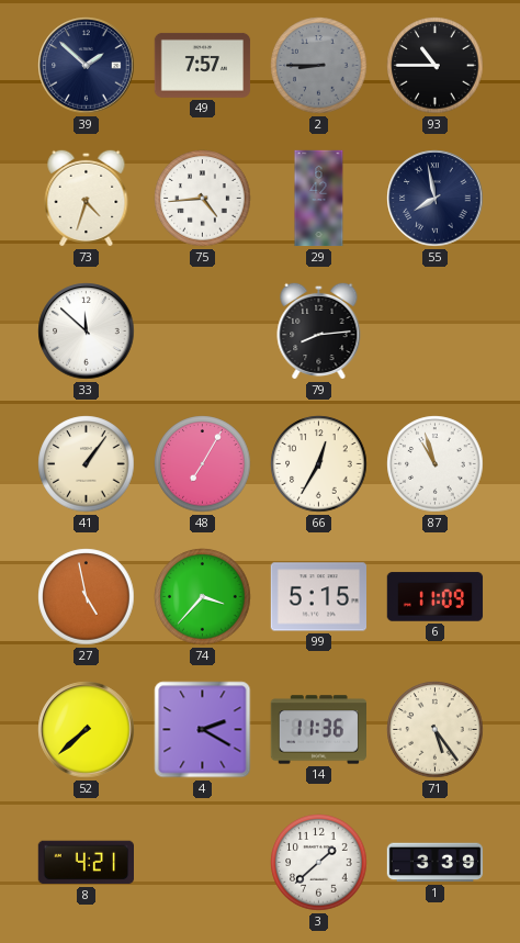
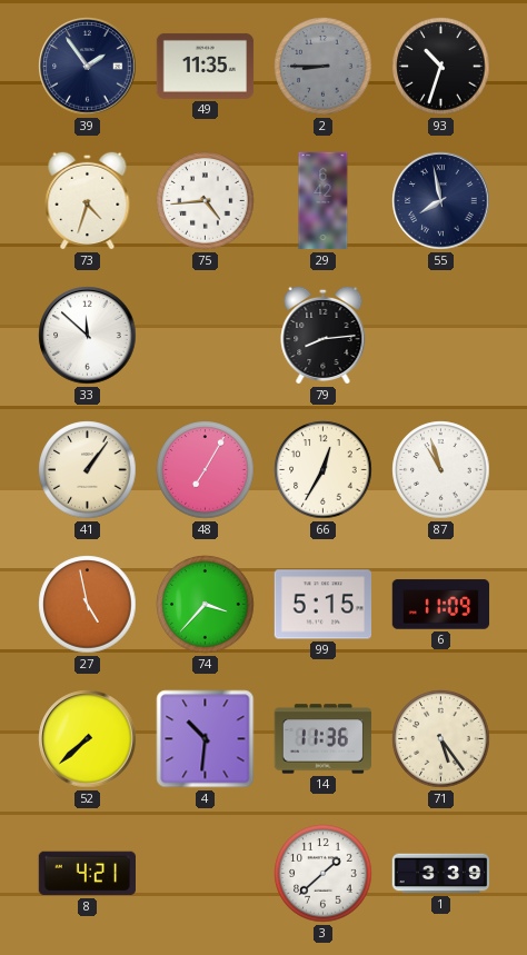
39: 1:52 -> 1:54
49: 7:57 -> 11:35
93: 10:45 -> 10:33
4: 2:20 -> 10:31
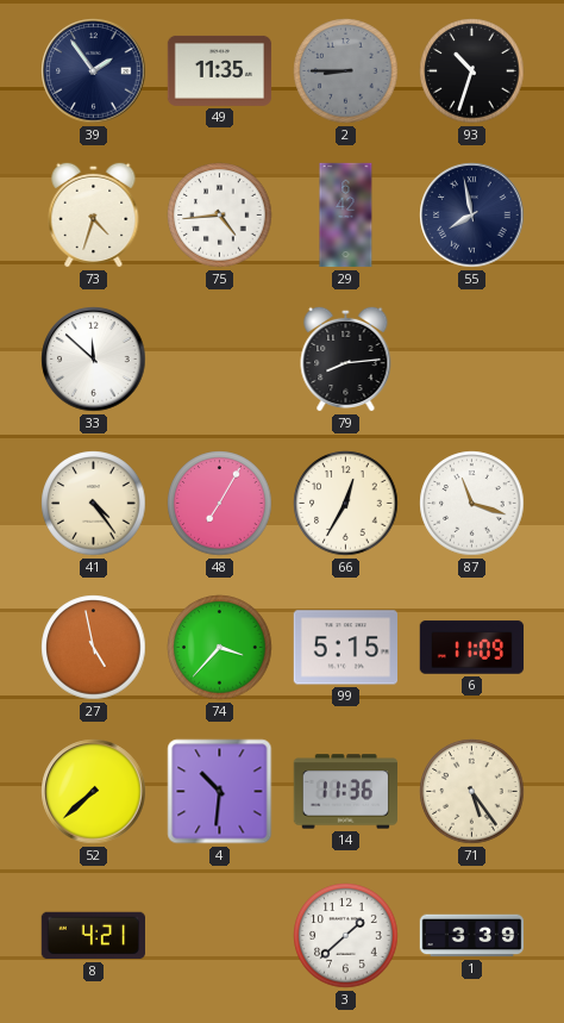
41: 1:06 -> 4:24
87: 10:57 -> 11:18
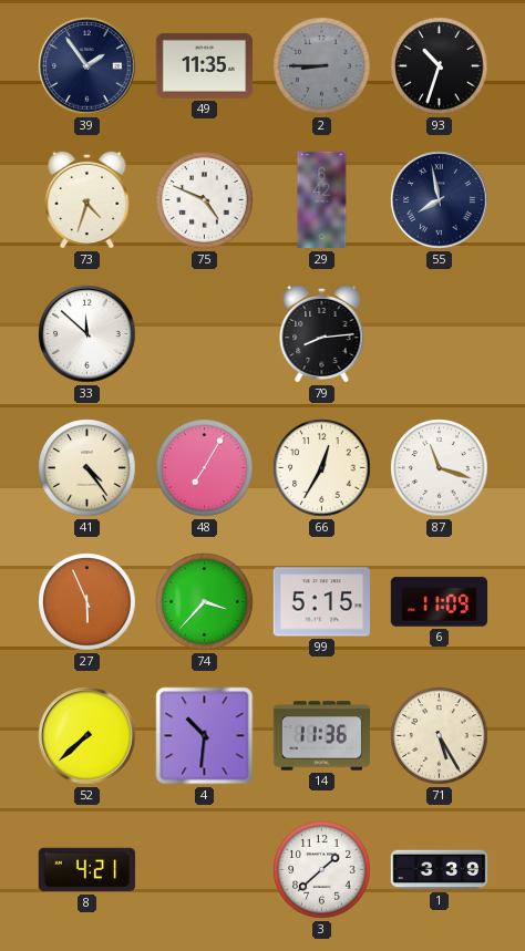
75: 4:44 -> 4:49
27: 4:58 -> 5:56
71: 5:24 -> 5:25
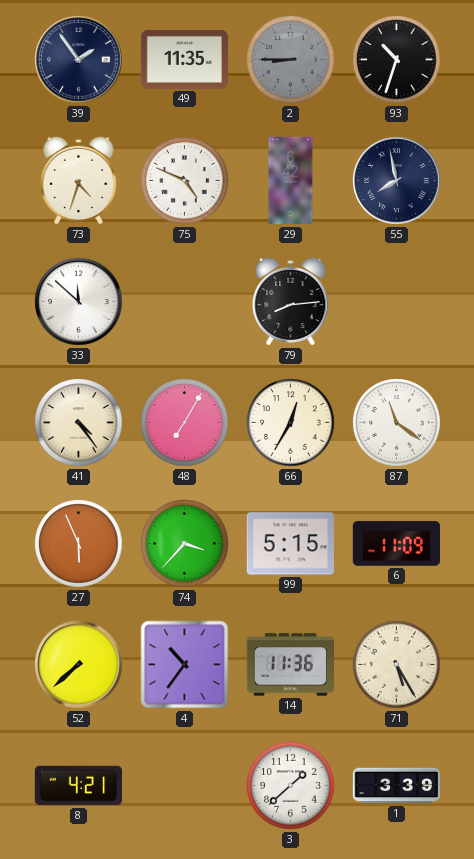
87: 11:18 -> 11:21
4: 10:31 -> 10:36
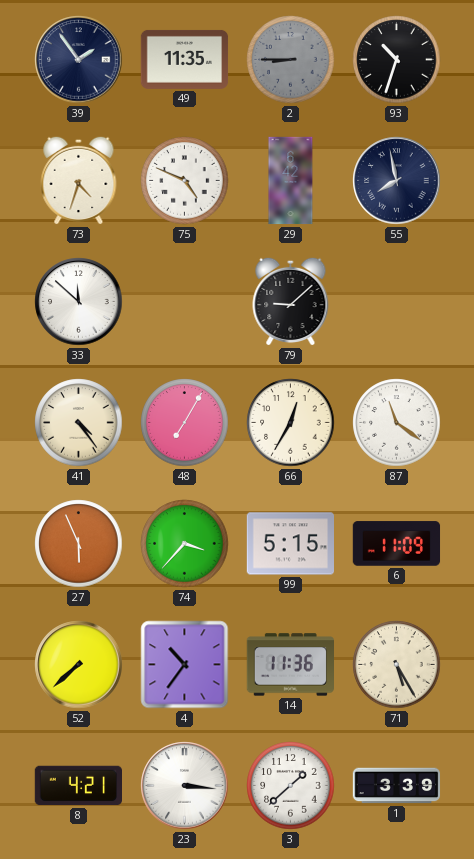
79: 8:14 -> 9:08
23: none -> 3:16
